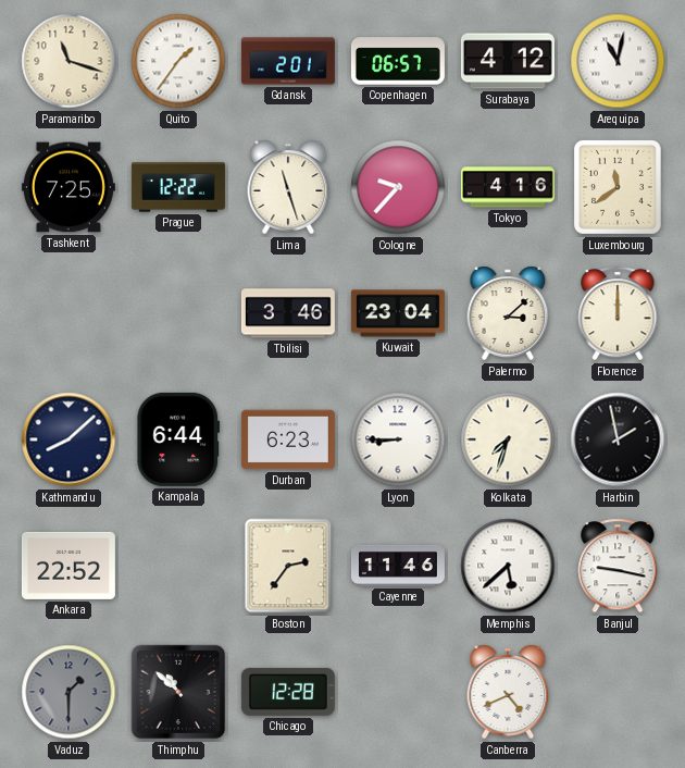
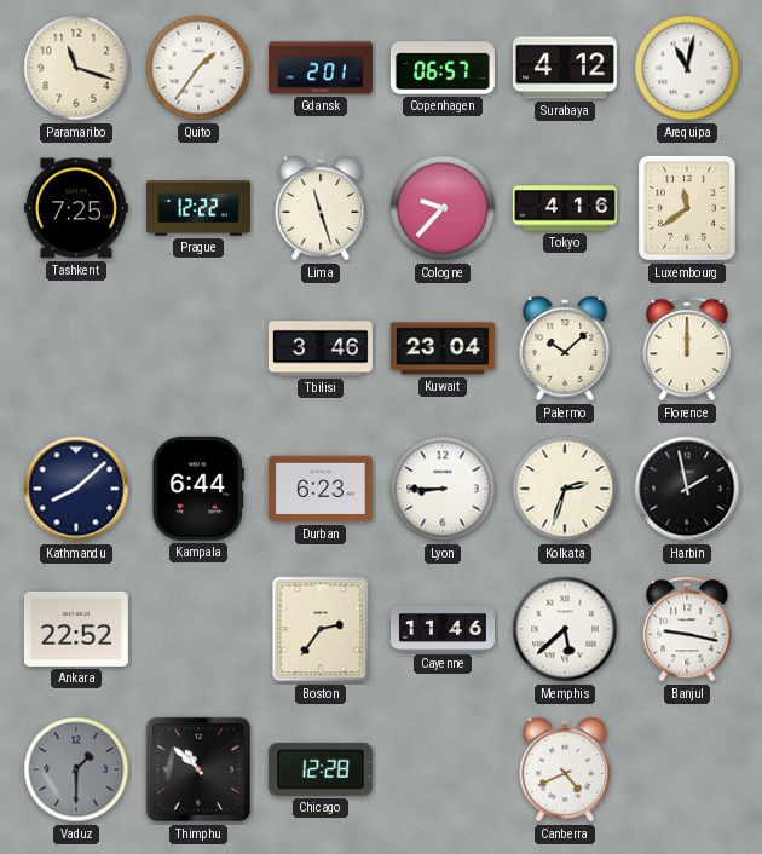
Palermo: 3:08 -> 10:08
Kolkata: 7:33 -> 2:33
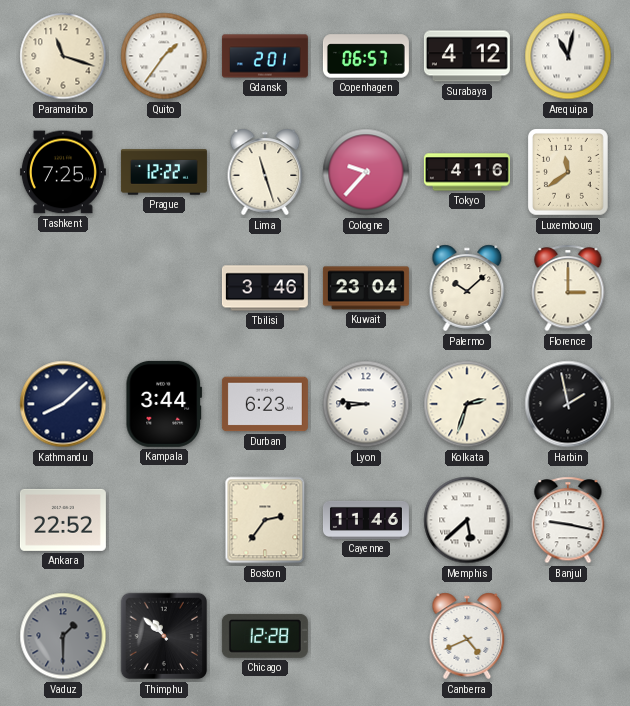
Florence: 12:00 -> 3:00
Kampala: 6:44 -> 3:44
Lyon: 8:45 -> 8:46
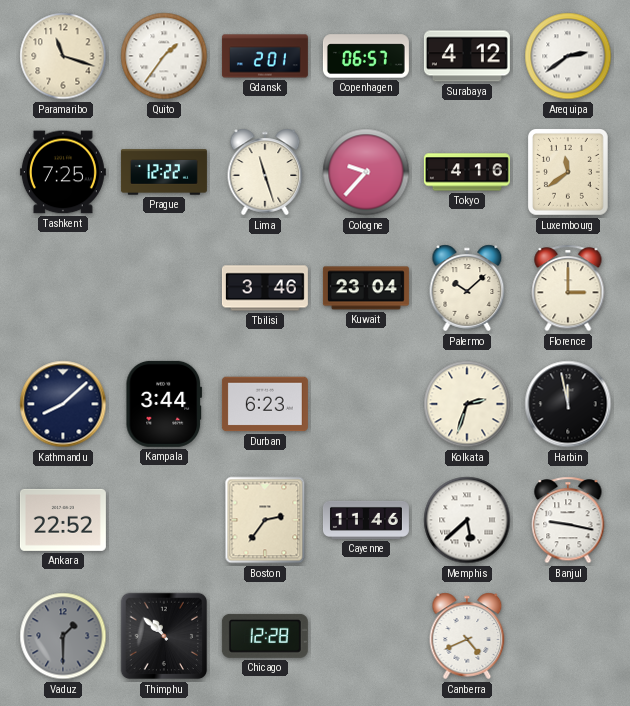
Arequipa: 11:02 -> 2:39
Lyon: 8:46 -> none
Harbin: 1:58 -> 11:58
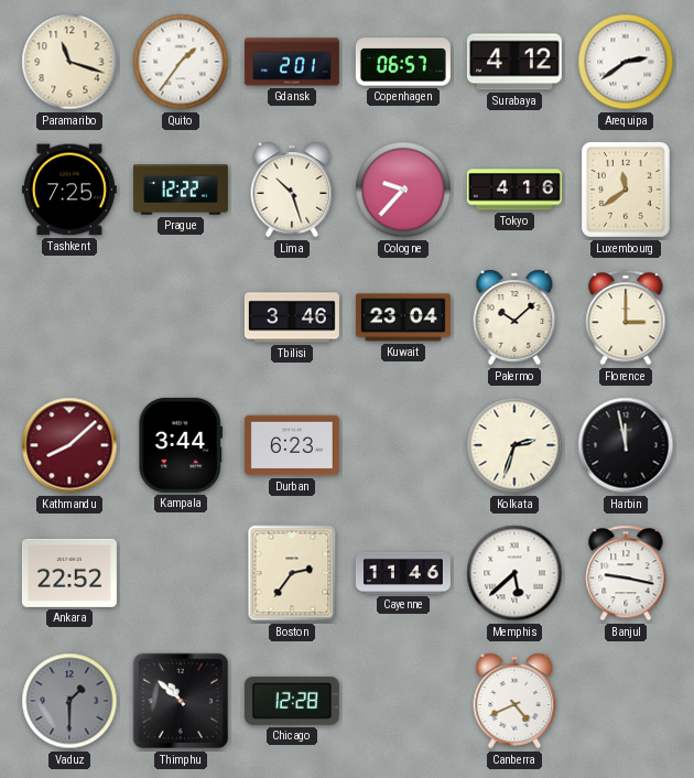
Lima: 11:27 -> 10:27
Kathmandu dial: navy -> burgundy
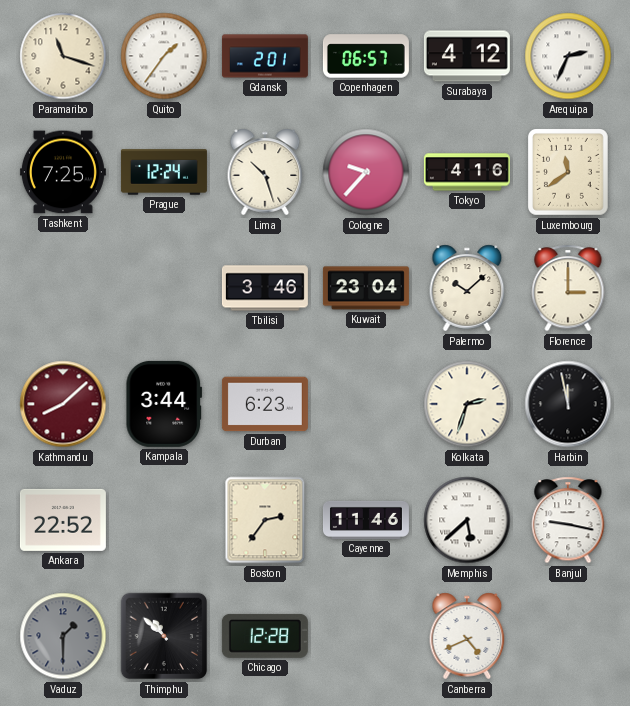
Arequipa: 2:39 -> 2:34
Prague: 12:22 -> 12:24
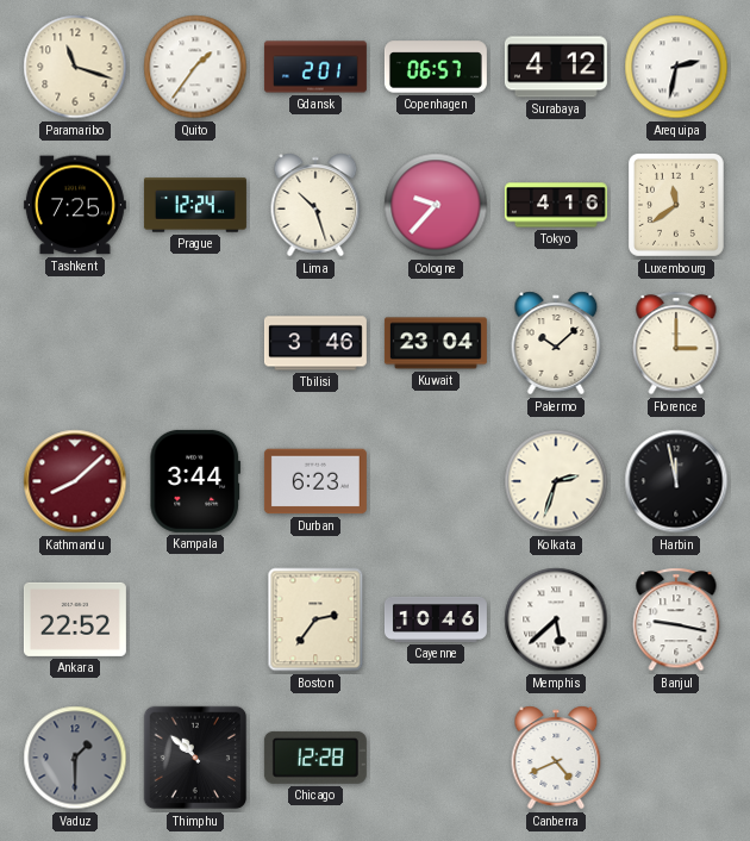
Arequipa: 2:34 -> 2:32
Cayenne: 11:46 -> 10:46
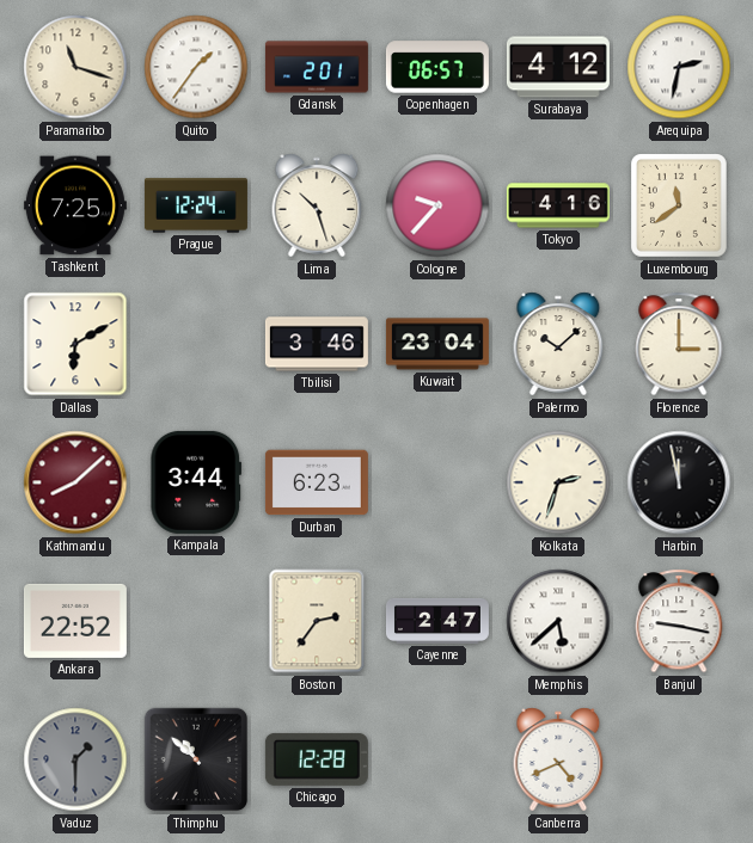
Dallas: none -> 6:10
Cayenne: 10:46 -> 2:47
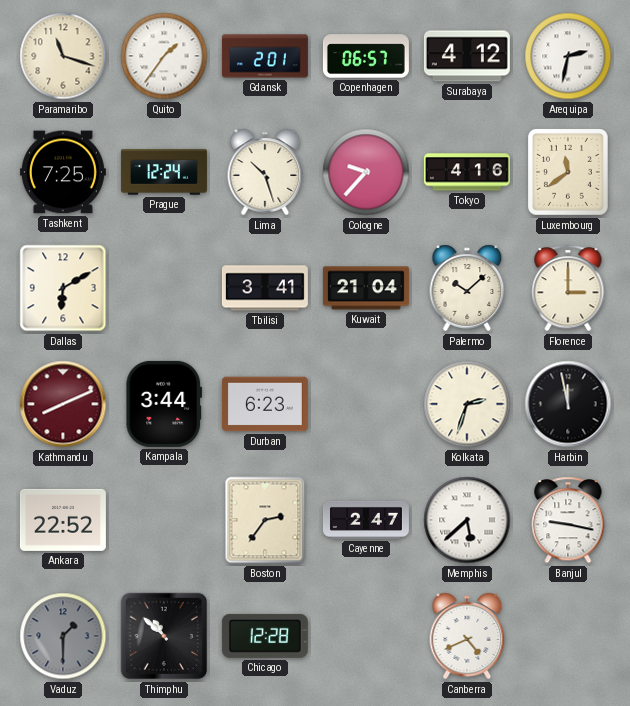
Tbilisi: 3:46 -> 3:41
Kuwait: 23:04 -> 21:04
Kathmandu: 8:08 -> 8:11
